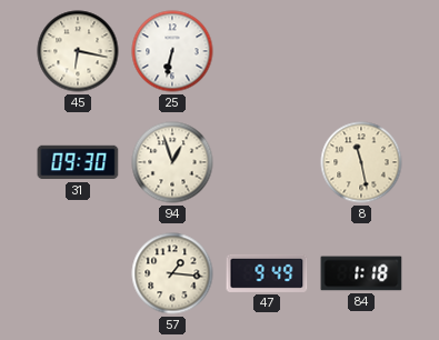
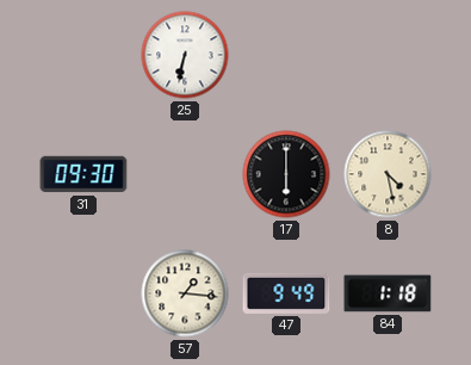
45: 6:17 -> none
94: 12:57 -> none
17: none -> 6:00
8: 11:28 -> 4:28
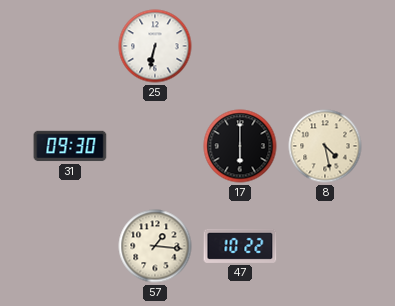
47: 9:49 -> 10:22
84: 1:18 -> none
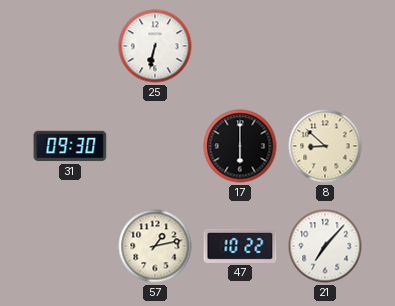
8: 4:28 -> 8:52
57: 1:16 -> 1:13
21: none -> 7:07
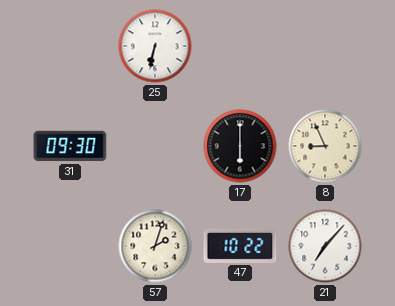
8: 8:52 -> 8:56
57: 1:13 -> 2:03
